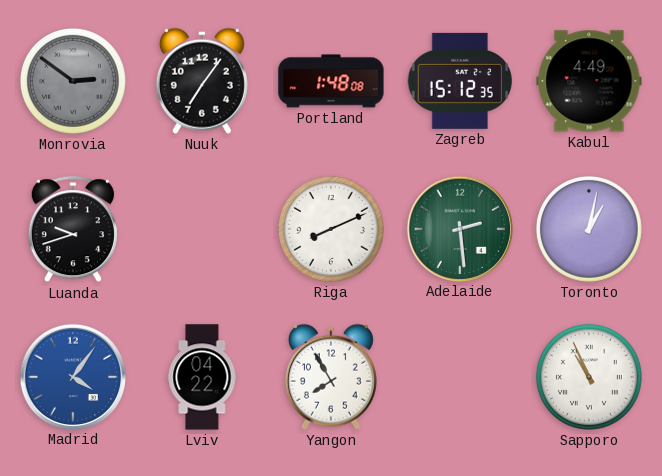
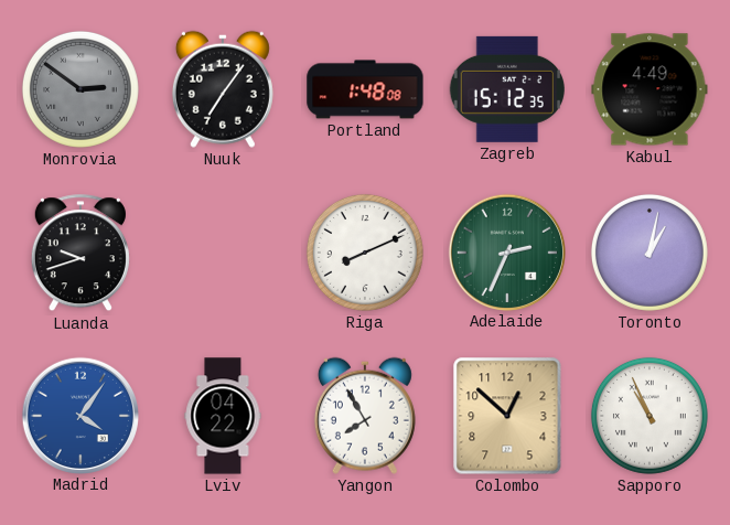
Adelaide: 2:29 -> 2:34
Colombo: none -> 12:52
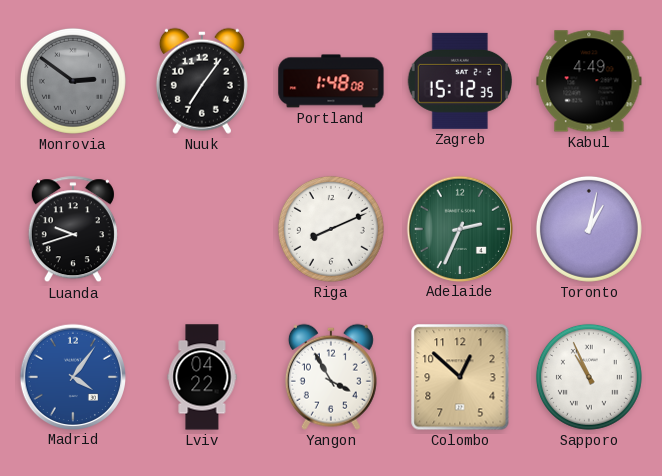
Yangon: 7:55 -> 3:55
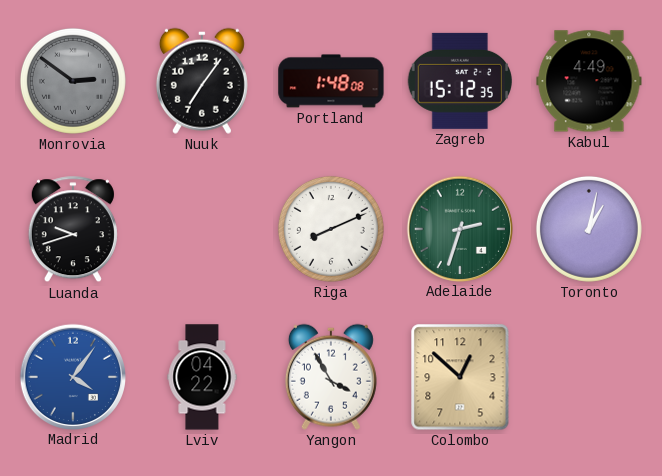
Adelaide: 2:34 -> 2:33
Sapporo: 10:56 -> none
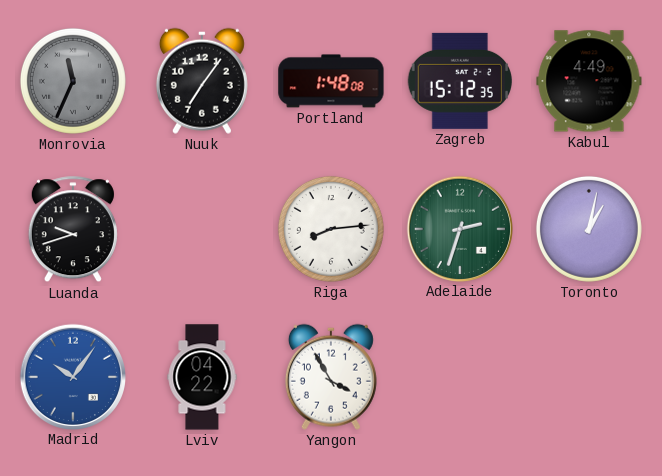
Monrovia: 2:51 -> 11:34
Riga: 8:11 -> 8:14
Madrid: 4:06 -> 10:06
Colombo: 12:52 -> none
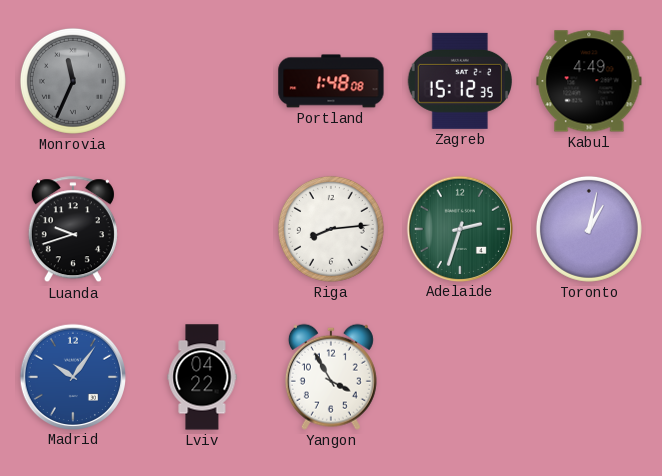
Nuuk: 7:06 -> none
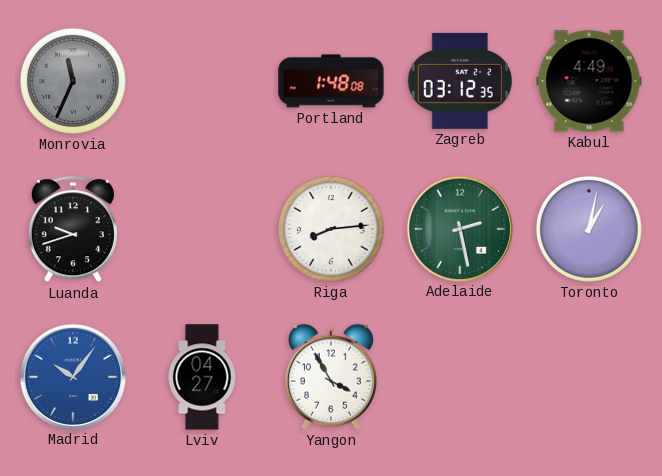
Zagreb: 15:12 -> 03:12
Adelaide: 2:33 -> 2:28
Lviv: 04:22 -> 04:27
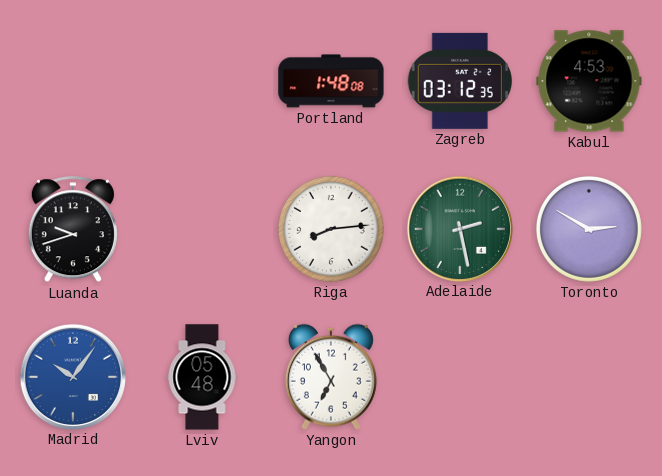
Monrovia: 11:34 -> none
Kabul: 4:49 -> 4:53
Toronto: 1:02 -> 2:50
Lviv: 04:27 -> 05:48
Yangon: 3:55 -> 6:55
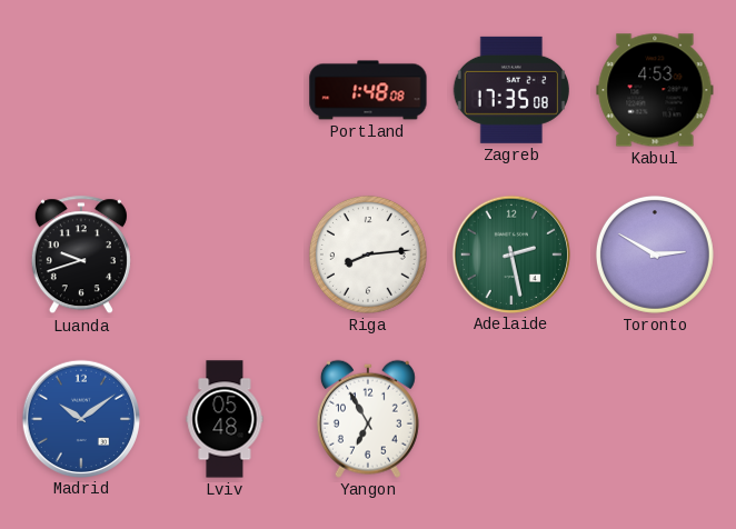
Zagreb: 03:12 -> 17:35
Madrid: 10:06 -> 10:09
